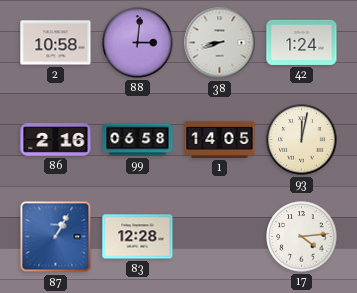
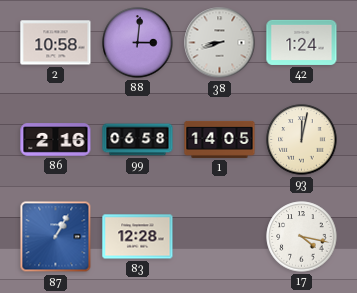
17: 4:14 -> 4:17
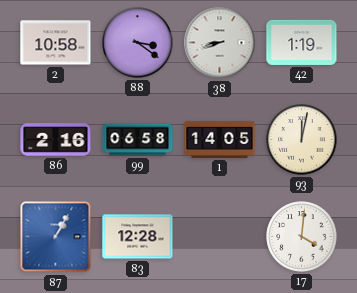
88: 3:01 -> 3:21
42: 1:24 -> 1:19
17: 4:17 -> 4:01
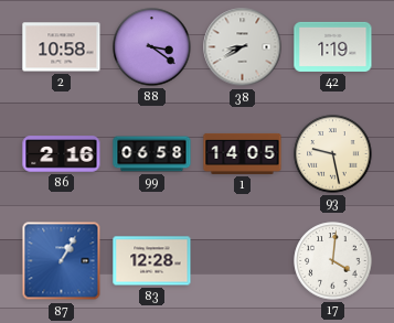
38: 8:42 -> 8:40
93: 12:02 -> 9:28
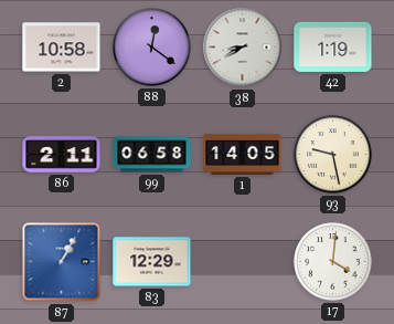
88: 3:21 -> 12:21
86: 2:16 -> 2:11
83: 12:28 -> 12:29
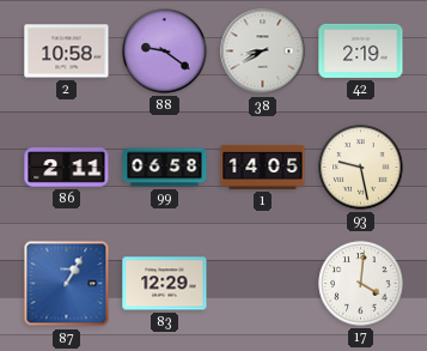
88: 12:21 -> 9:21
42: 1:19 -> 2:19
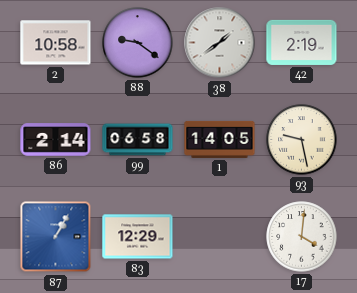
38: 8:40 -> 1:39
86: 2:11 -> 2:14
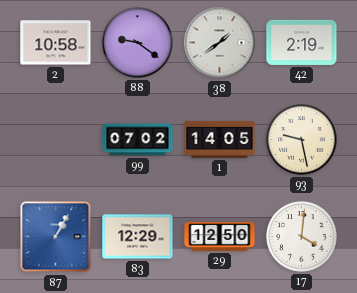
86: 2:14 -> none
99: 06:58 -> 07:02
29: none -> 12:50
